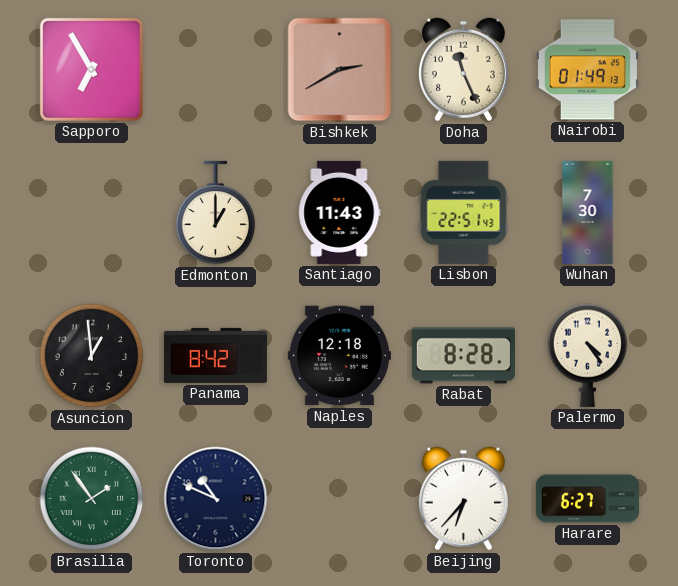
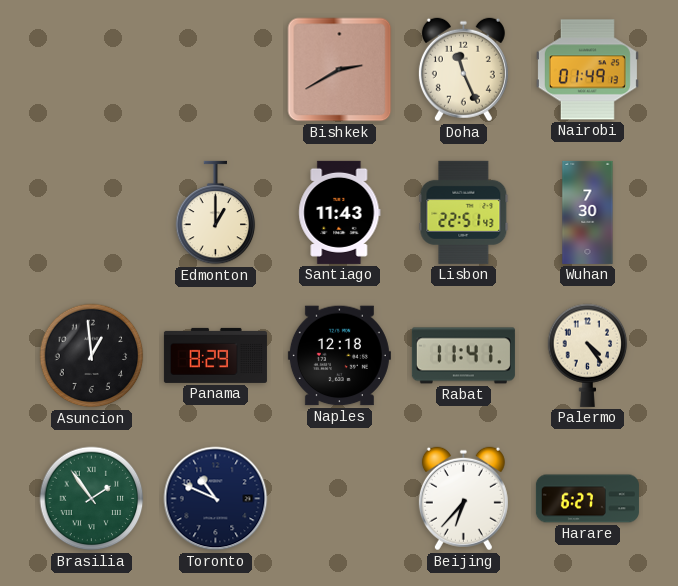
Sapporo: 6:55 -> none
Panama: 8:42 -> 8:29
Rabat: 8:28 -> 11:41
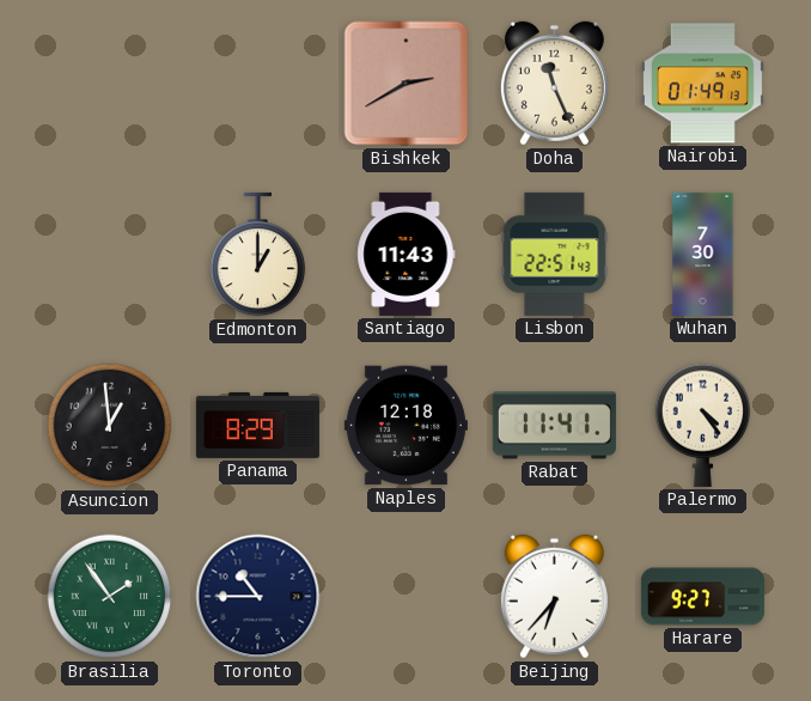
Toronto: 10:49 -> 10:45
Harare: 6:27 -> 9:27
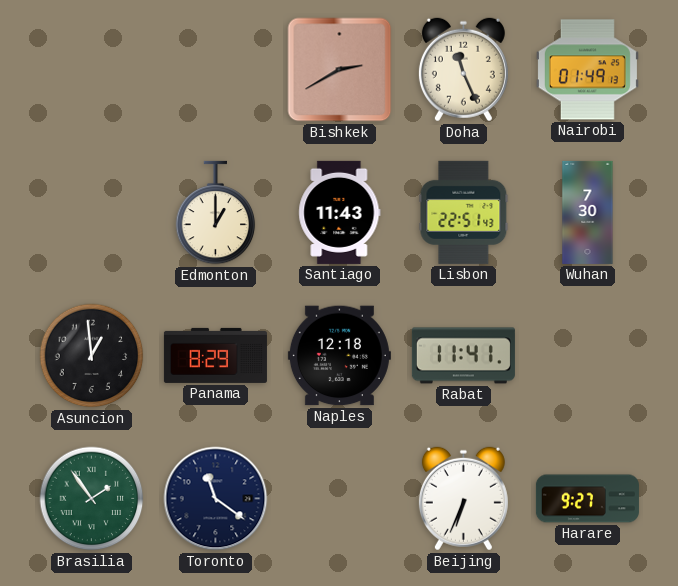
Palermo: 4:24 -> none
Toronto: 10:45 -> 11:21
Beijing: 6:37 -> 6:34
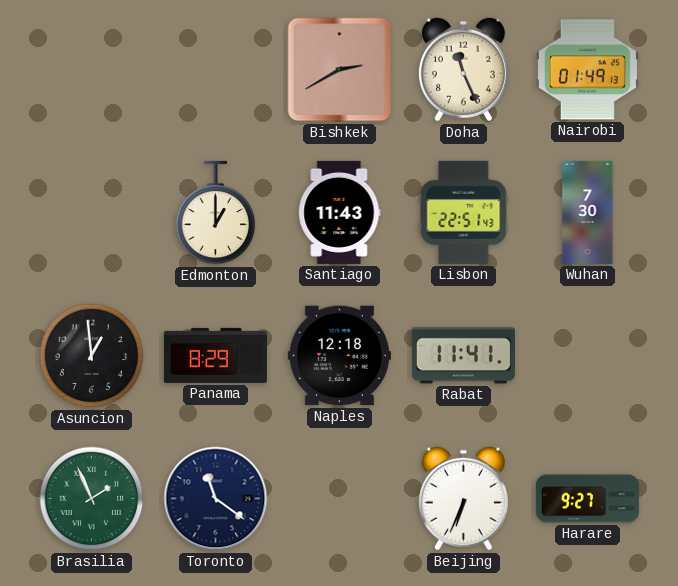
Brasilia: 1:54 -> 1:56
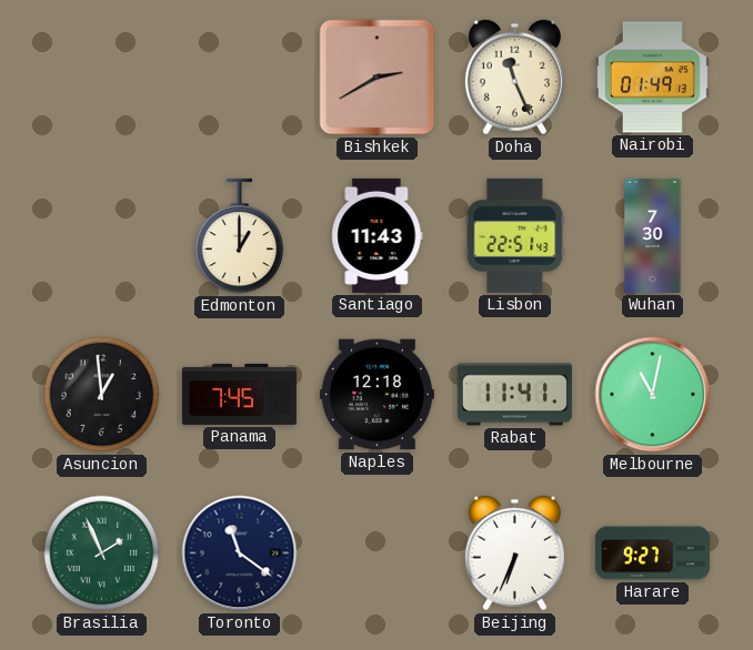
Panama: 8:29 -> 7:45
Melbourne: none -> 11:02
